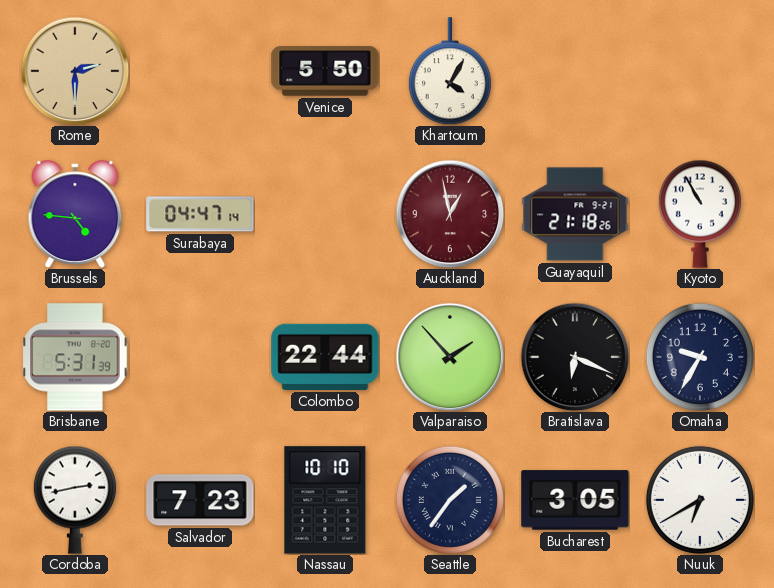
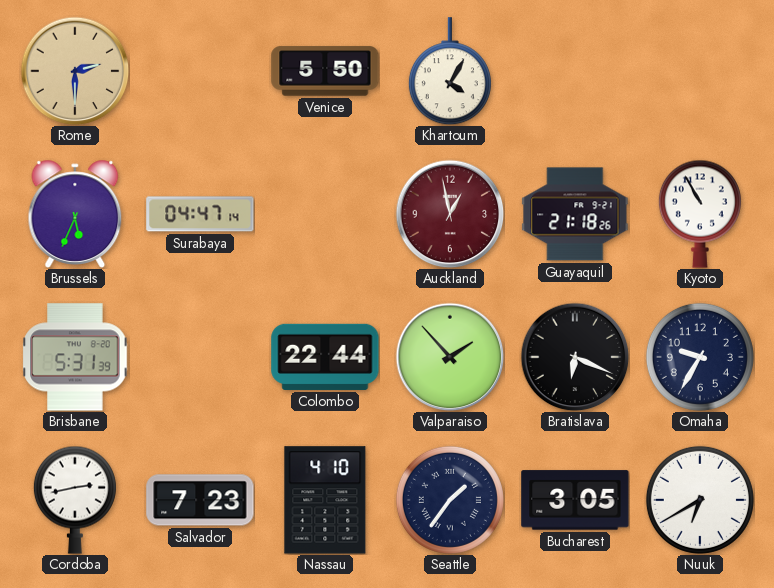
Brussels: 4:46 -> 5:34
Nassau: 10:10 -> 4:10
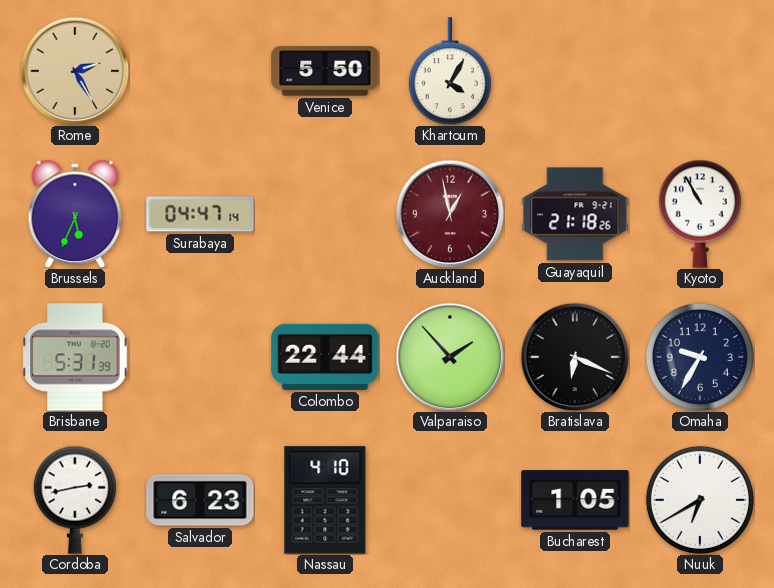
Rome: 2:30 -> 2:25
Salvador: 7:23 -> 6:23
Seattle: 1:36 -> none
Bucharest: 3:05 -> 1:05
